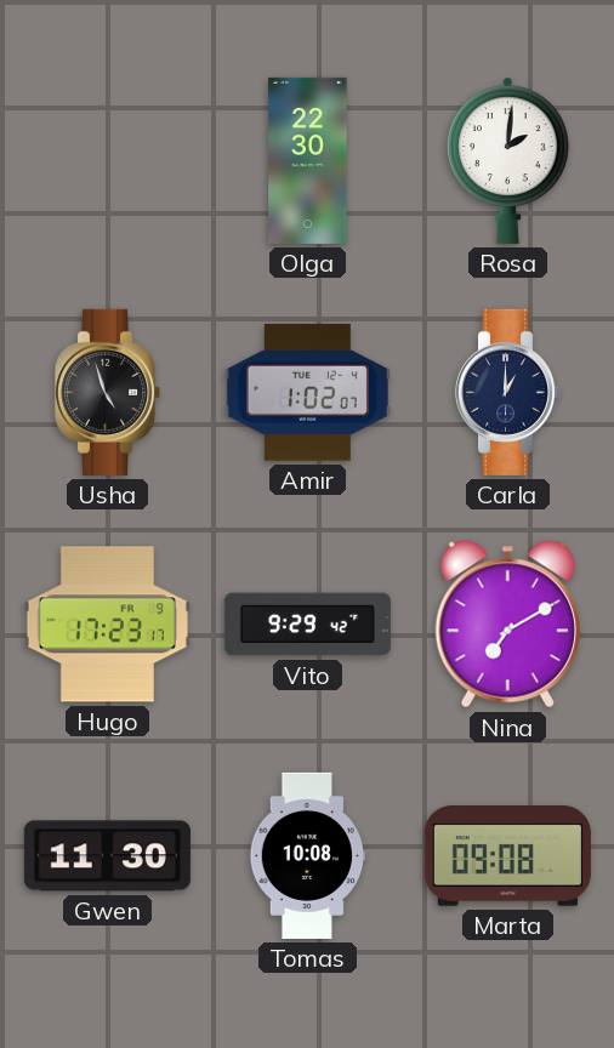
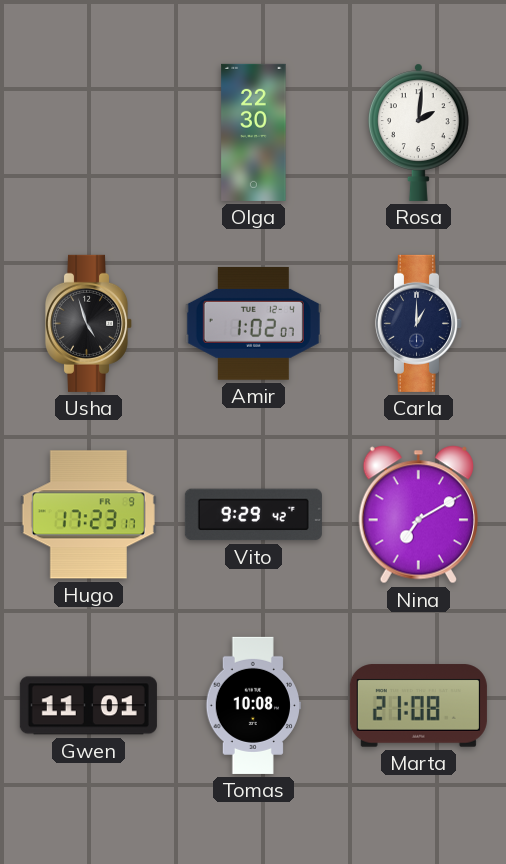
Gwen: 11:30 -> 11:01
Marta: 09:08 -> 21:08
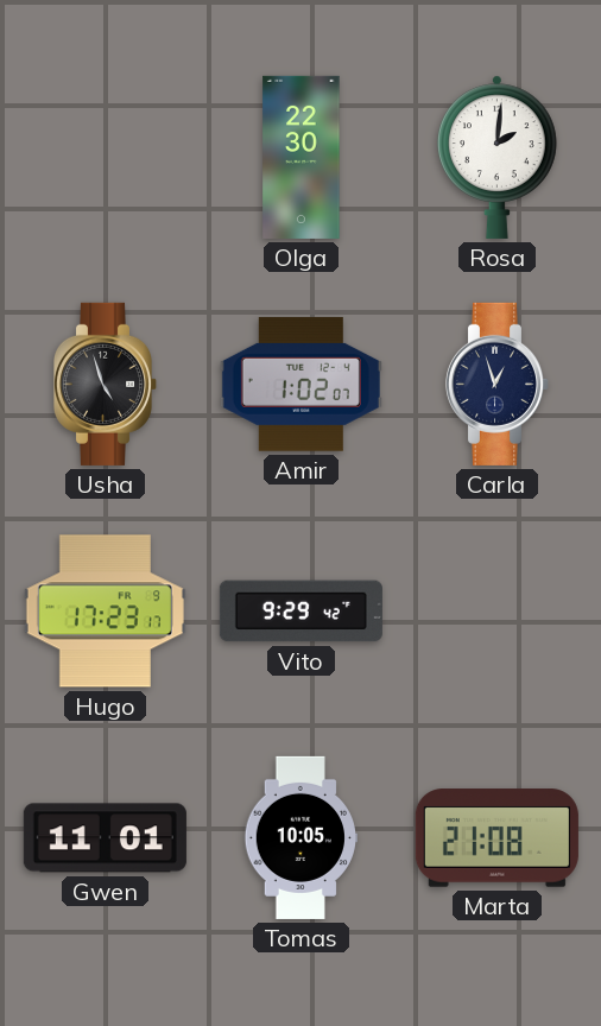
Carla: 1:00 -> 12:57
Nina: 7:10 -> none
Tomas: 10:08 -> 10:05
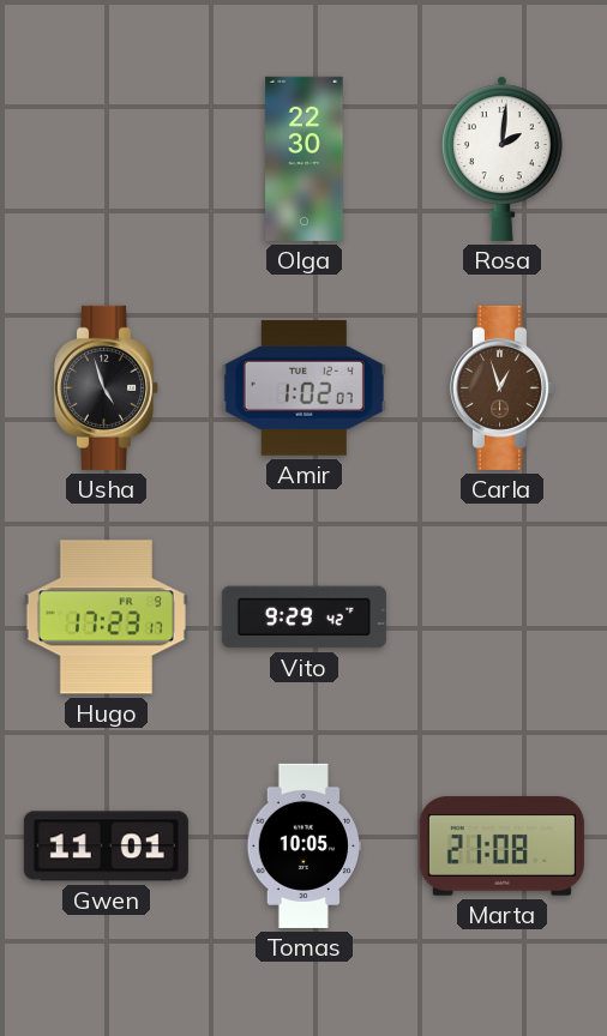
Carla dial: navy -> brown
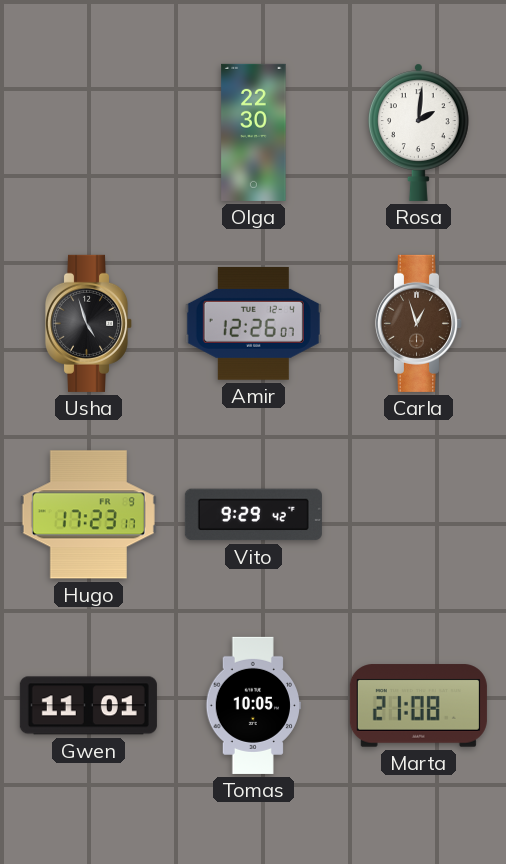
Amir: 1:02 -> 12:26
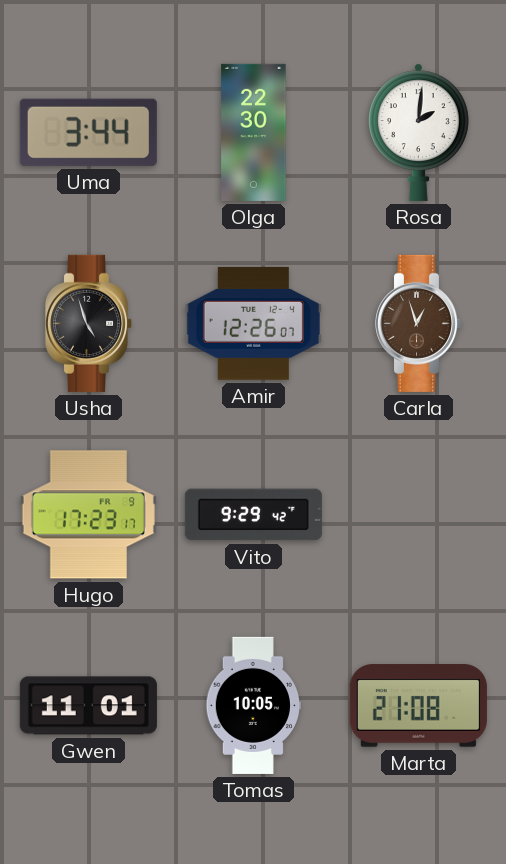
Uma: none -> 3:44
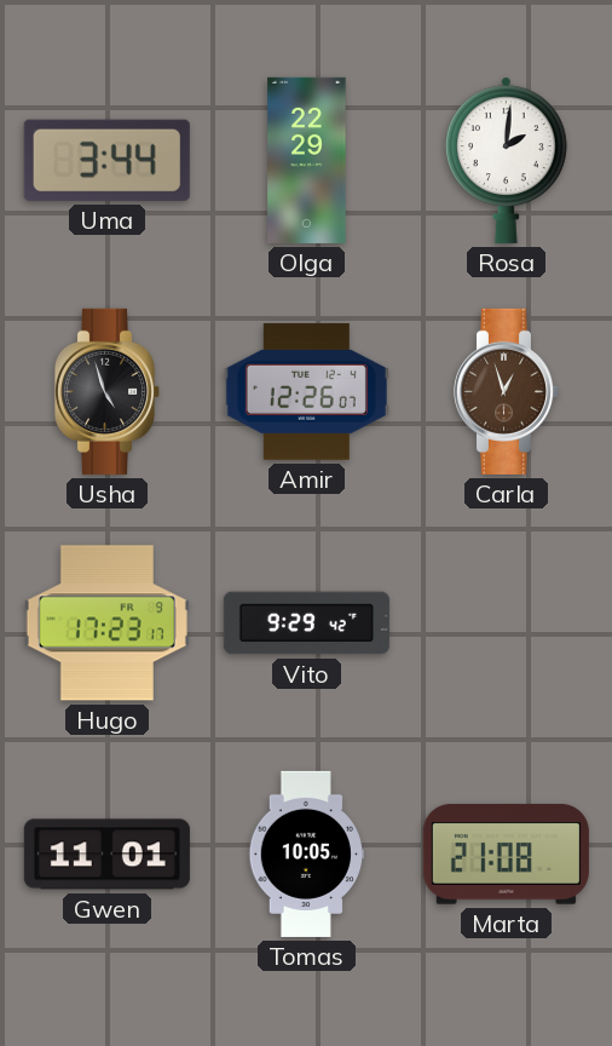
Olga: 22:30 -> 22:29
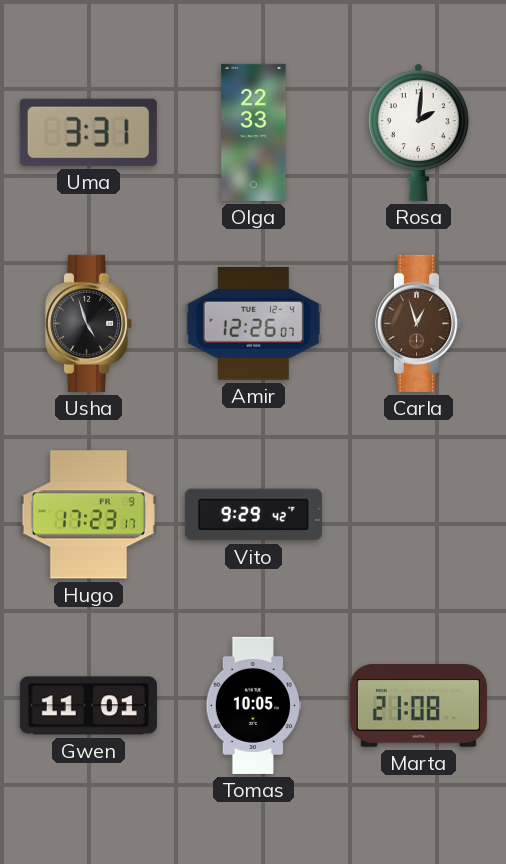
Uma: 3:44 -> 3:31
Olga: 22:29 -> 22:33
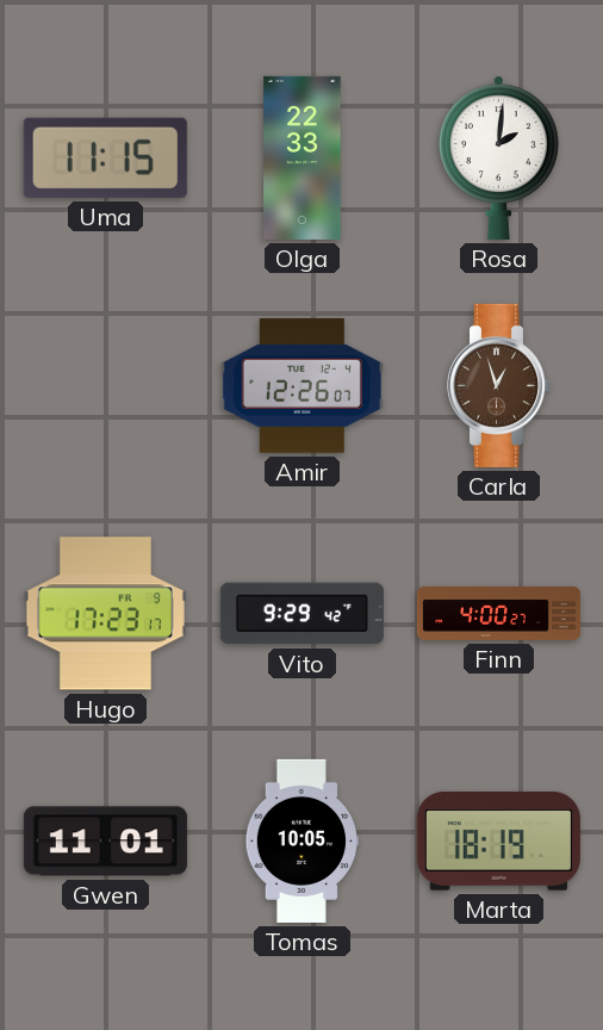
Uma: 3:31 -> 11:15
Usha: 4:57 -> none
Finn: none -> 4:00
Marta: 21:08 -> 18:19
